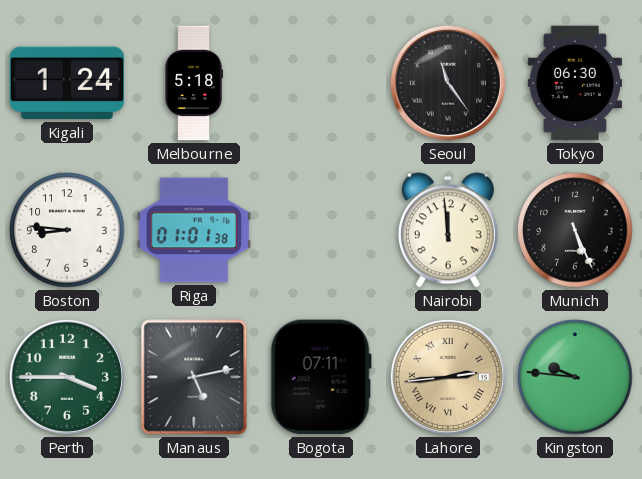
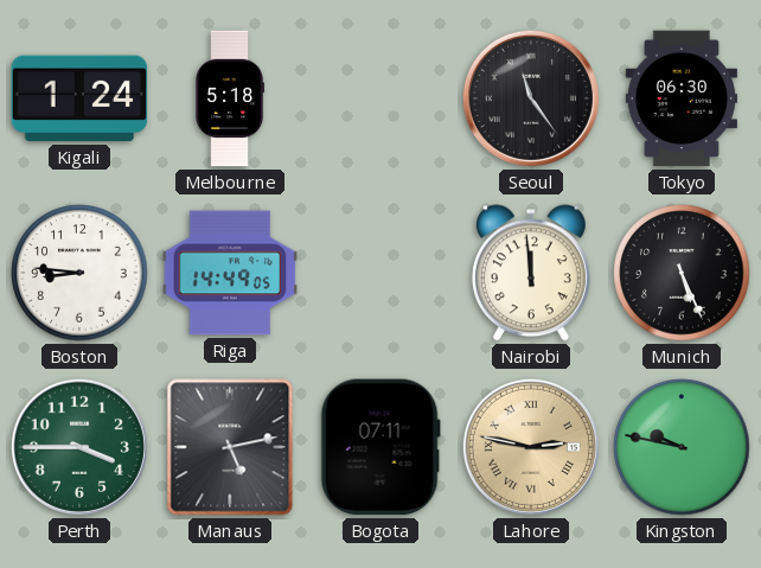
Riga: 01:01 -> 14:49
Lahore: 2:44 -> 2:47
Kingston: 9:46 -> 9:47
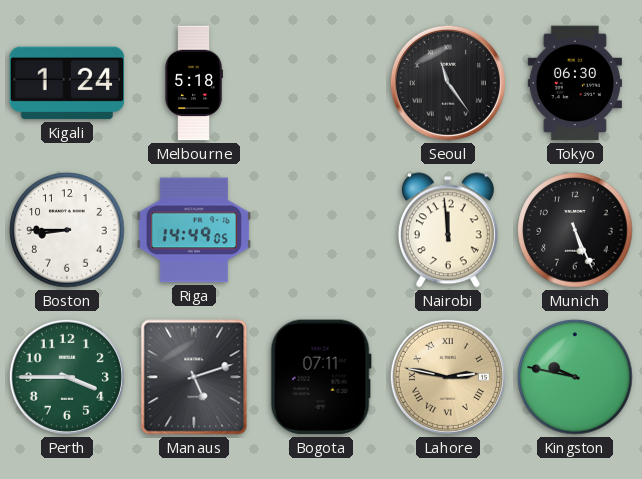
Boston: 8:46 -> 8:45
Manaus: 5:13 -> 5:12
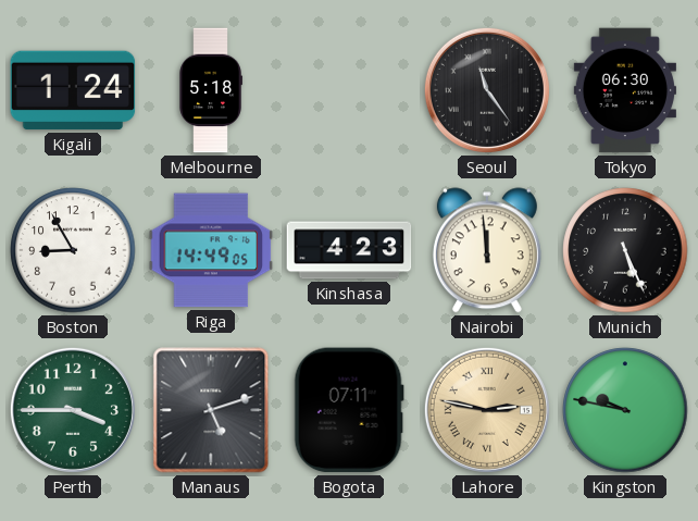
Boston: 8:45 -> 8:55
Kinshasa: none -> 4:23
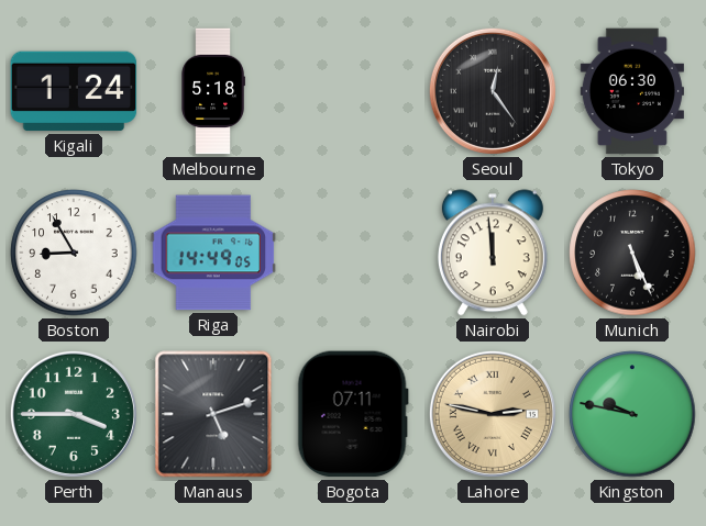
Seoul: 11:24 -> 12:24
Kinshasa: 4:23 -> none
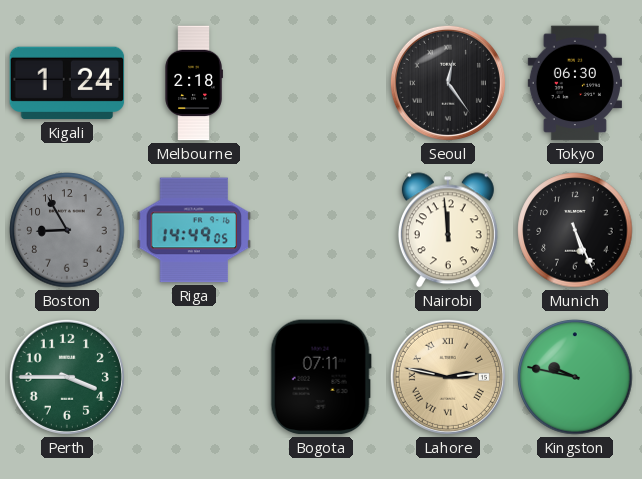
Melbourne: 5:18 -> 2:18
Boston dial: white -> grey
Manaus: 5:12 -> none
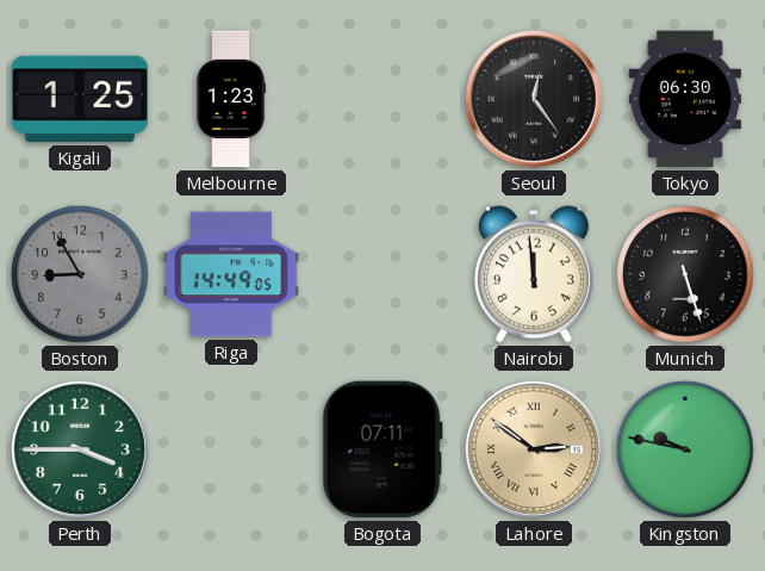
Kigali: 1:24 -> 1:25
Melbourne: 2:18 -> 1:23
Munich: 5:26 -> 5:27
Lahore: 2:47 -> 2:51
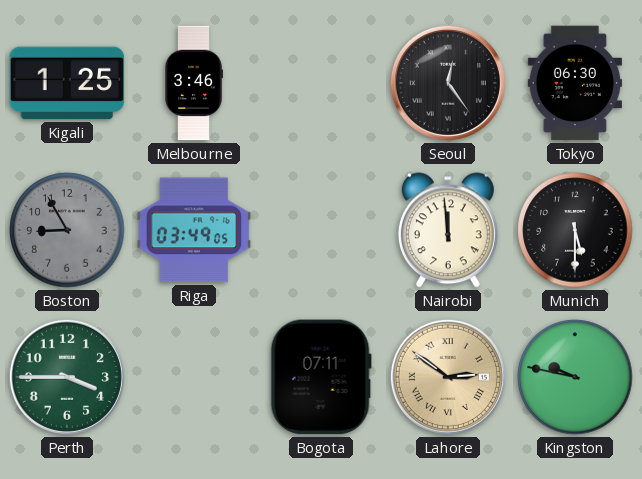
Melbourne: 1:23 -> 3:46
Riga: 14:49 -> 03:49
Munich: 5:27 -> 5:30
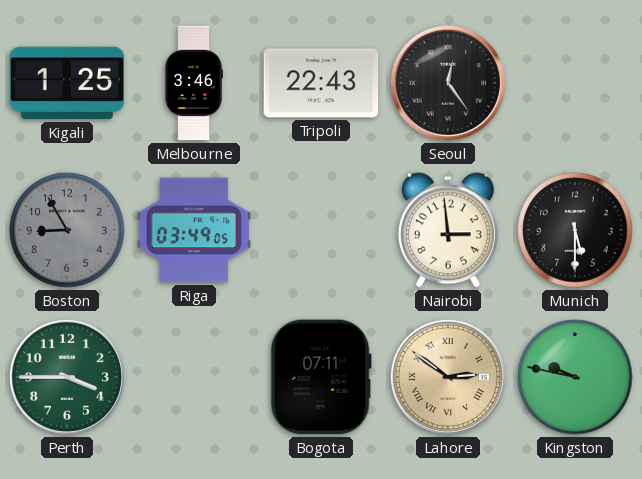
Tripoli: none -> 22:43
Tokyo: 06:30 -> none
Nairobi: 11:59 -> 2:59
